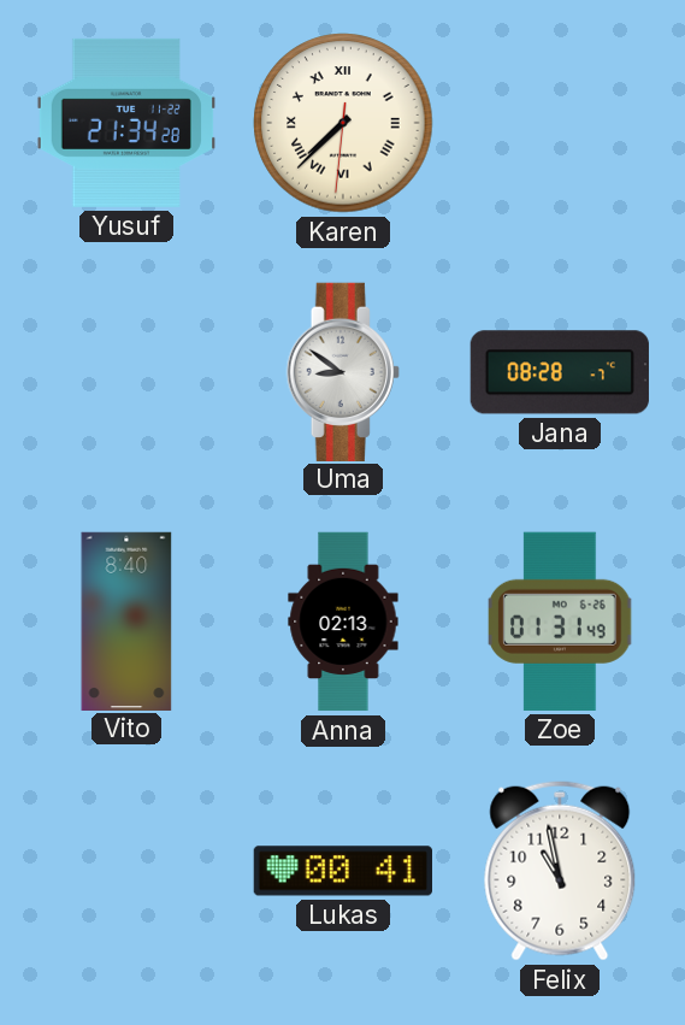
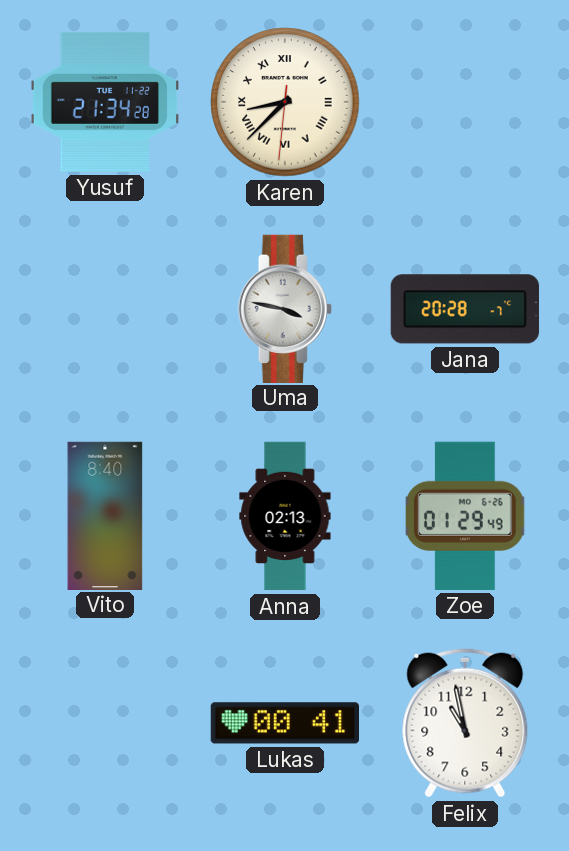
Karen: 7:37 -> 8:37
Uma: 8:51 -> 3:47
Jana: 08:28 -> 20:28
Zoe: 01:31 -> 01:29
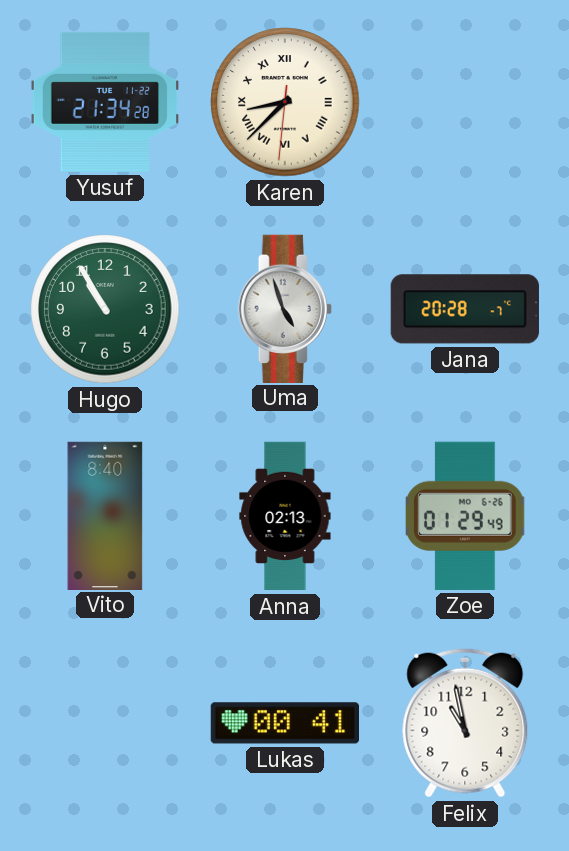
Hugo: none -> 10:55
Uma: 3:47 -> 4:57
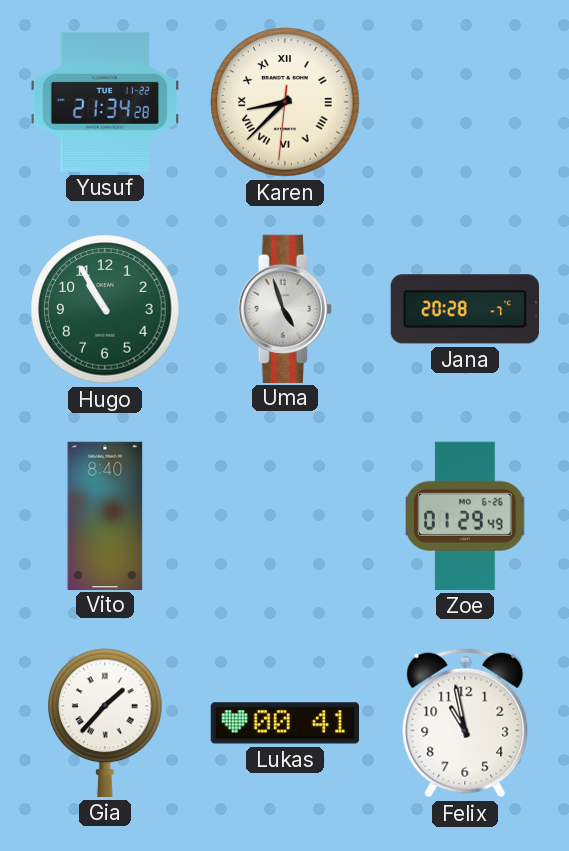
Anna: 02:13 -> none
Gia: none -> 1:37
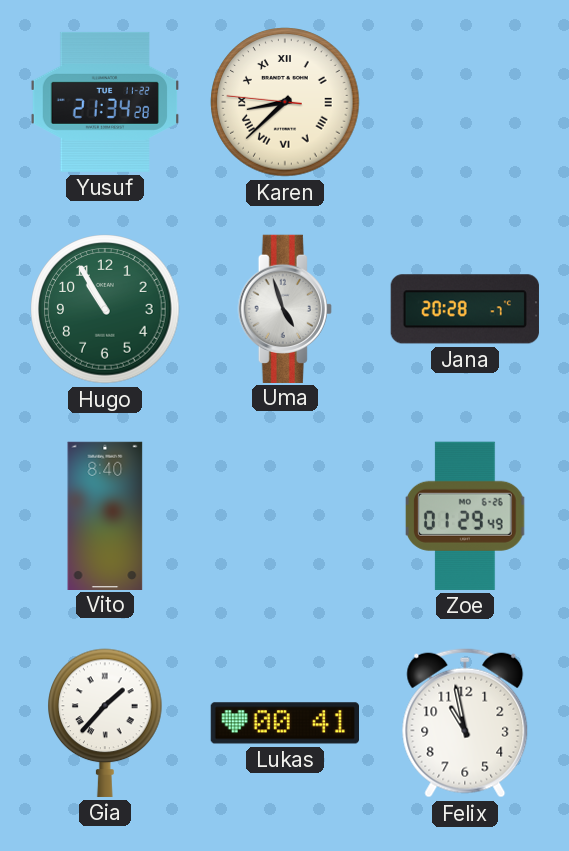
Karen: 8:37:31 -> 8:37:46
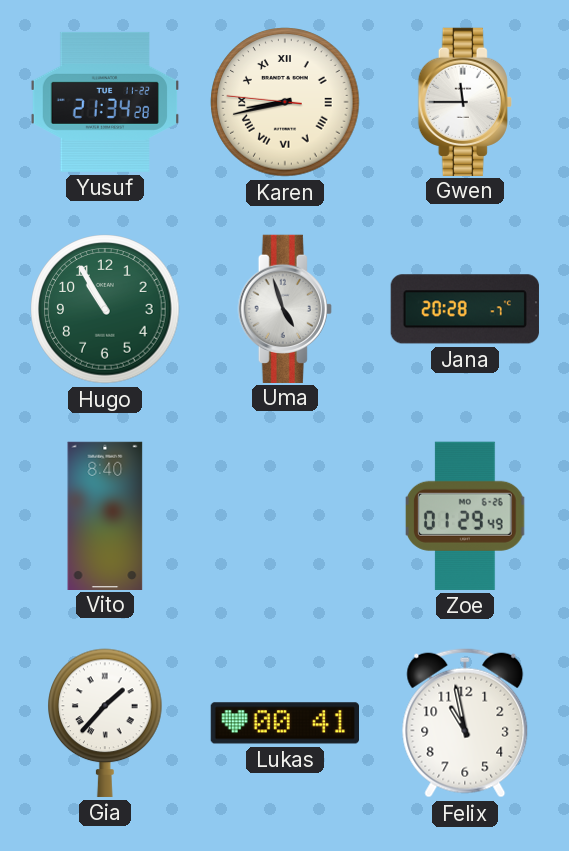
Karen: 8:37 -> 8:42
Gwen: none -> 11:45
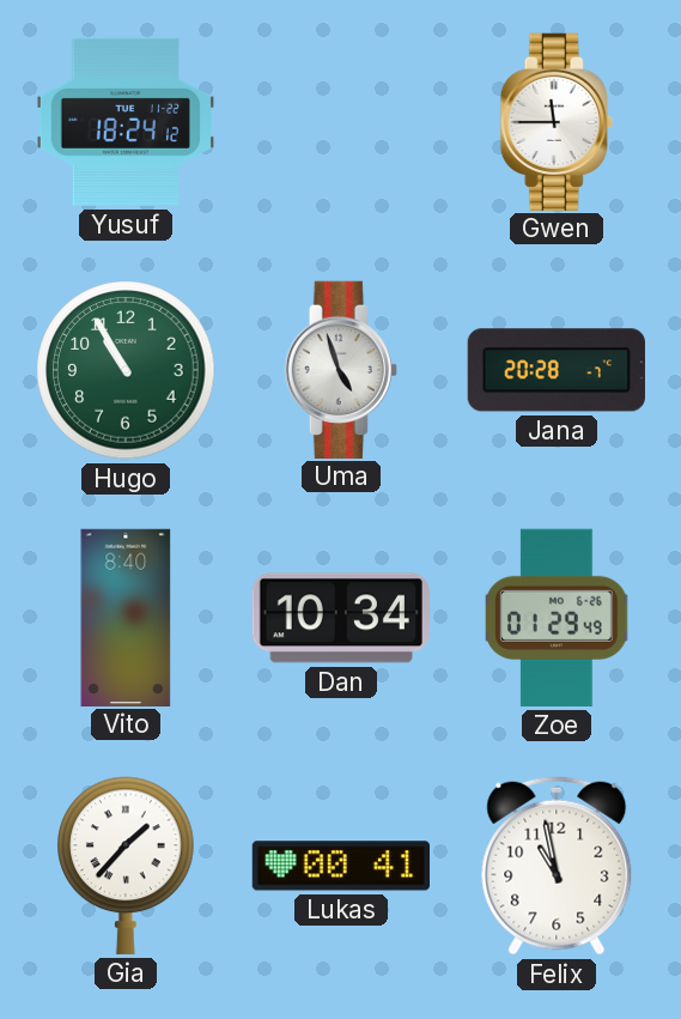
Yusuf: 21:34 -> 18:24
Karen: 8:42 -> none
Dan: none -> 10:34
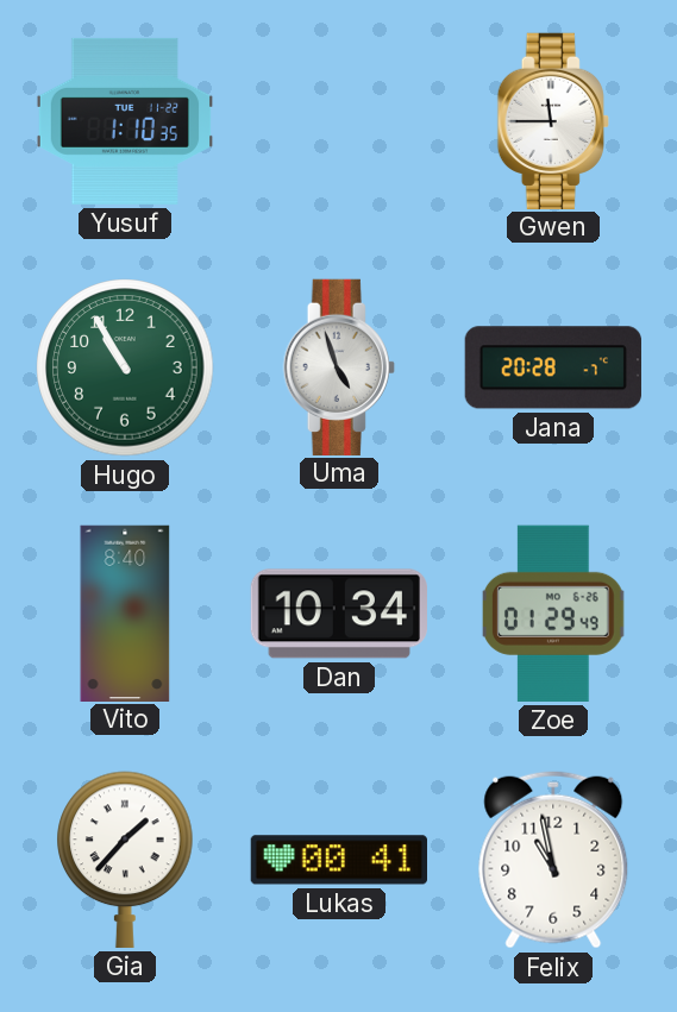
Yusuf: 18:24 -> 1:10
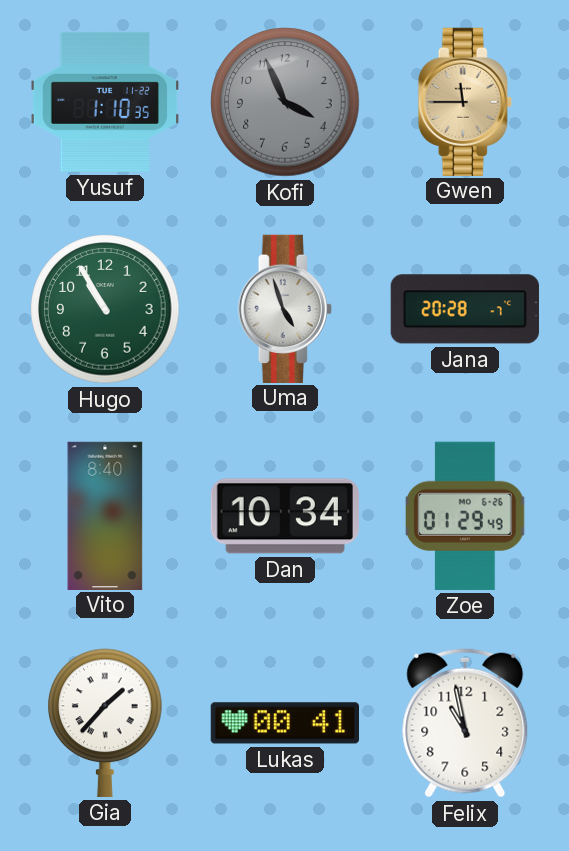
Kofi: none -> 3:56
Gwen dial: white -> champagne
